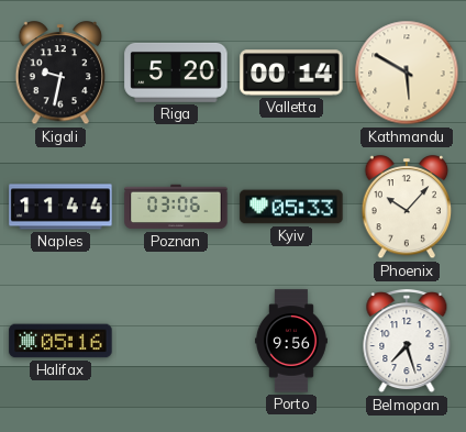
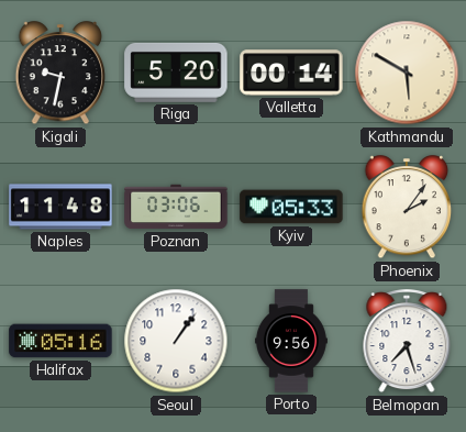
Naples: 11:44 -> 11:48
Phoenix: 10:07 -> 2:06
Seoul: none -> 1:06
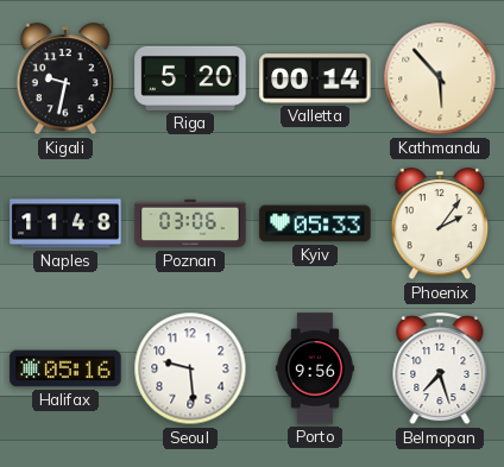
Kathmandu: 5:50 -> 5:53
Seoul: 1:06 -> 9:29
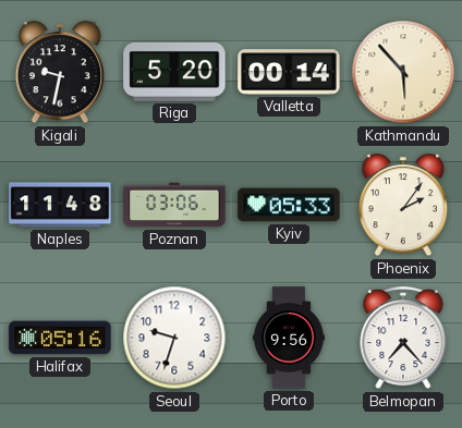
Seoul: 9:29 -> 9:33
Belmopan: 7:27 -> 7:23
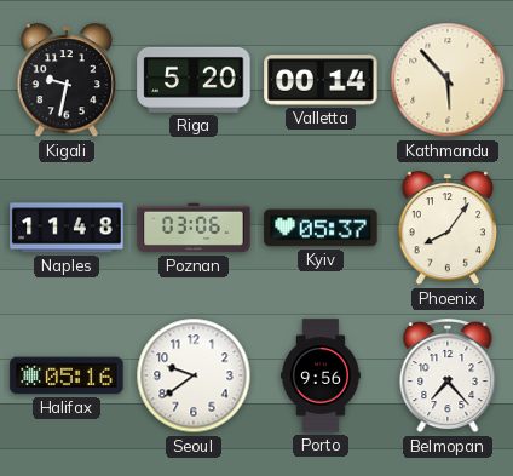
Kyiv: 05:33 -> 05:37
Phoenix: 2:06 -> 8:06
Seoul: 9:33 -> 9:39
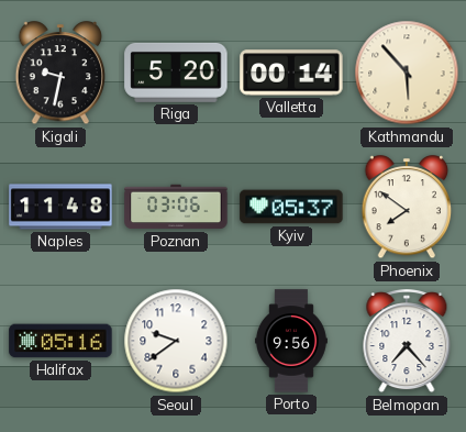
Phoenix: 8:06 -> 7:51
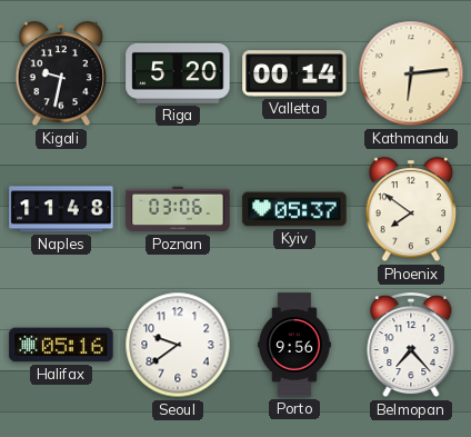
Kathmandu: 5:53 -> 6:14
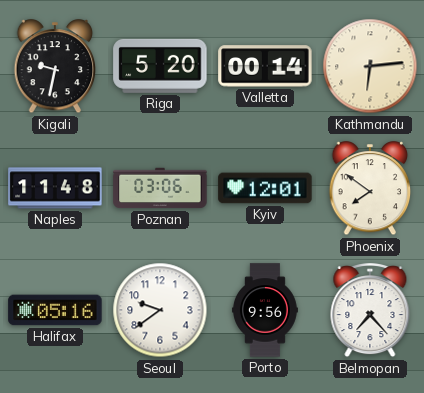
Kyiv: 05:37 -> 12:01
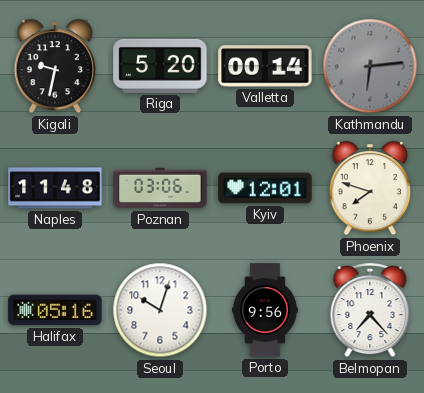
Kathmandu dial: cream -> grey
Phoenix: 7:51 -> 7:48
Seoul: 9:39 -> 10:03
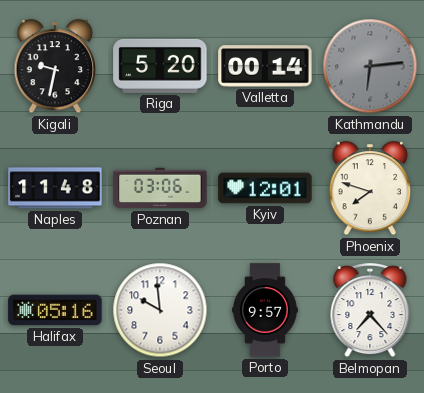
Seoul: 10:03 -> 9:59
Porto: 9:56 -> 9:57
